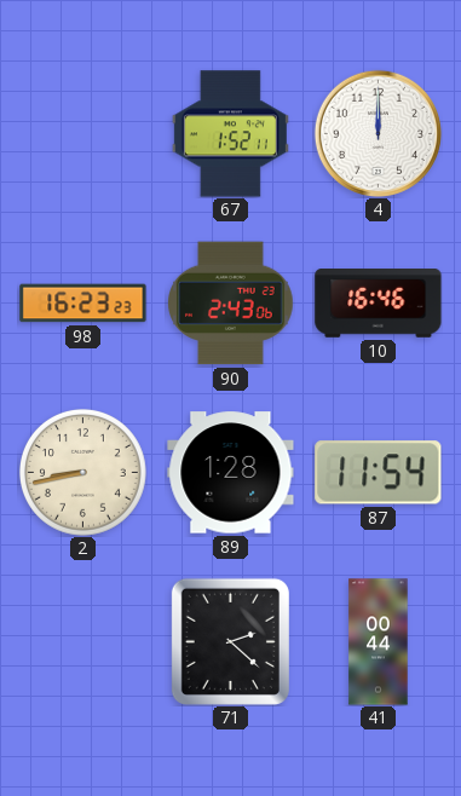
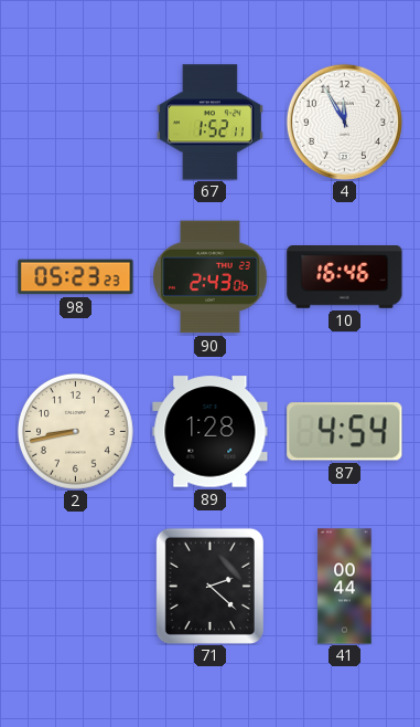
4: 12:00 -> 11:55
98: 16:23 -> 05:23
87: 11:54 -> 4:54
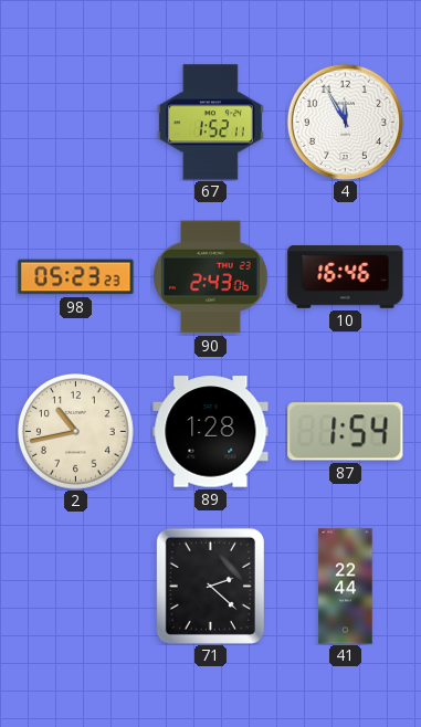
2: 8:43 -> 10:43
87: 4:54 -> 1:54
41: 00:44 -> 22:44
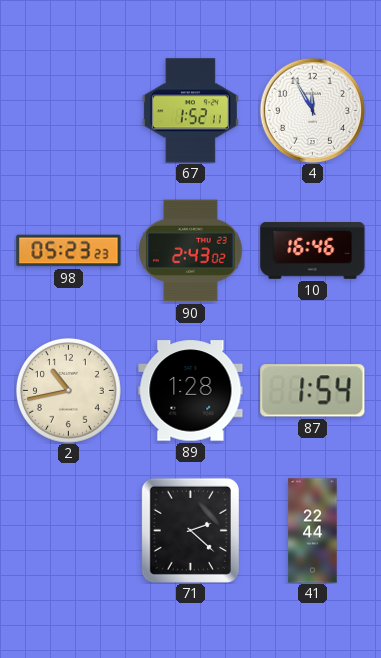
90: 2:43:06 -> 2:43:02
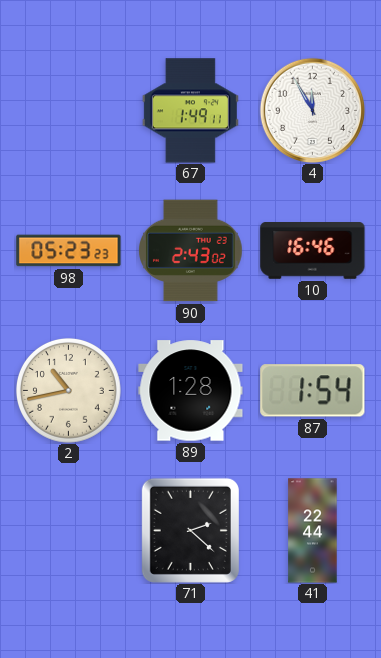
67: 1:52 -> 1:49
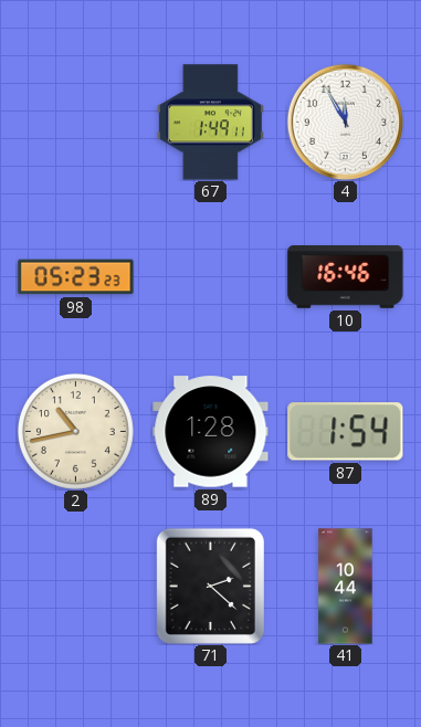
90: 2:43 -> none
41: 22:44 -> 10:44
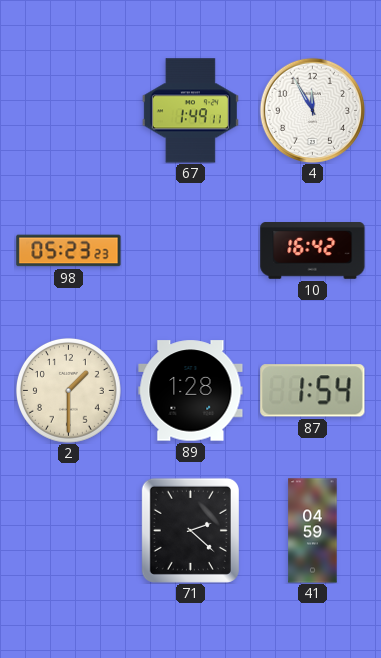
10: 16:46 -> 16:42
2: 10:43 -> 1:30
41: 10:44 -> 04:59
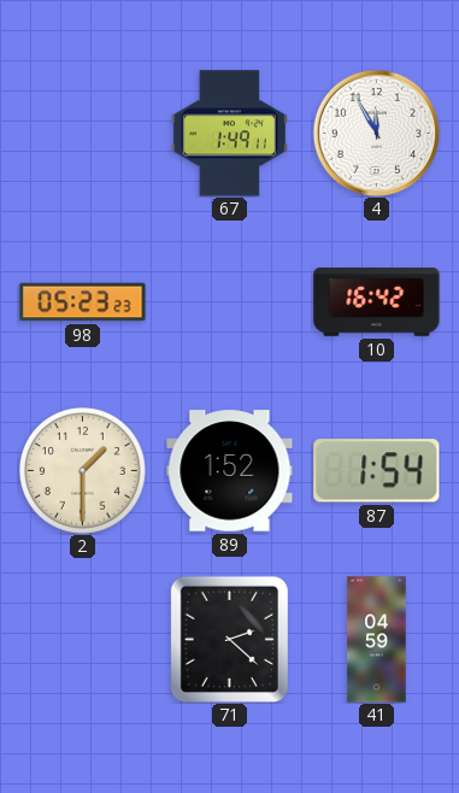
89: 1:28 -> 1:52
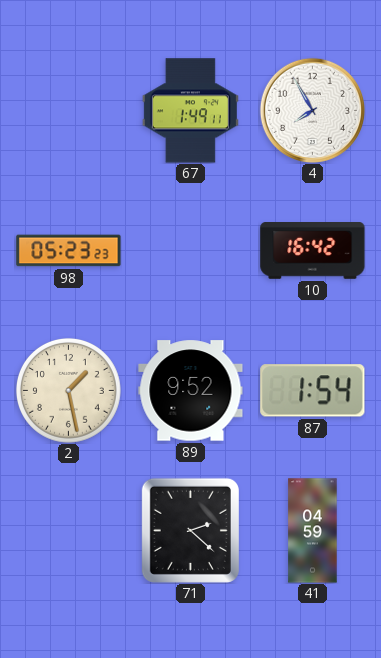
4: 11:55 -> 7:55
2: 1:30 -> 1:28
89: 1:52 -> 9:52
